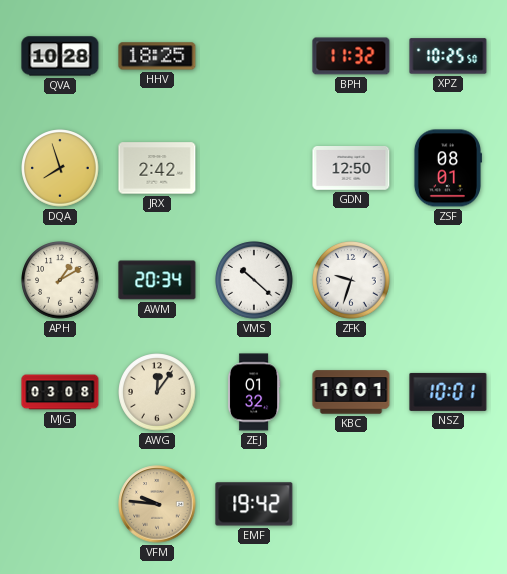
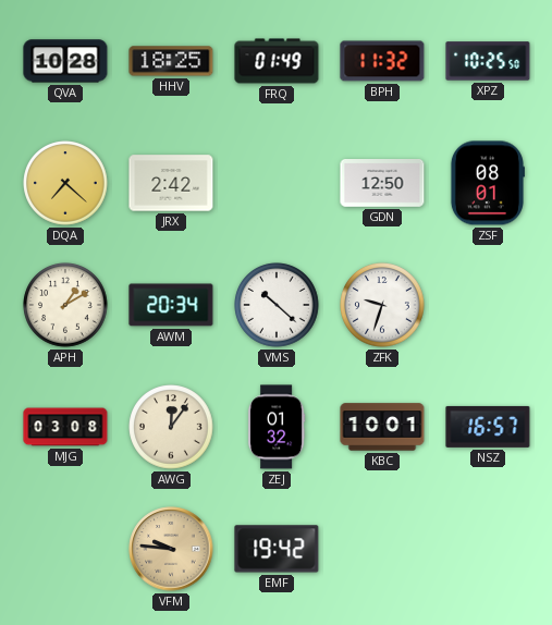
FRQ: none -> 01:49
DQA: 7:57 -> 7:22
NSZ: 10:01 -> 16:57
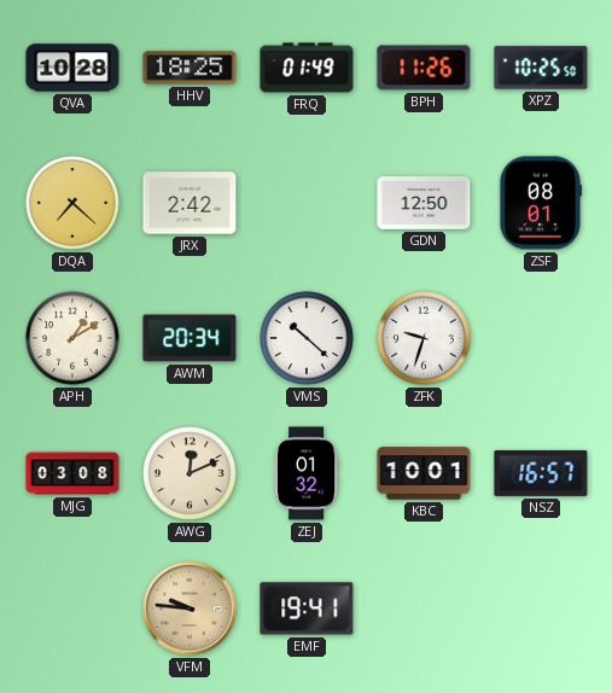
BPH: 11:32 -> 11:26
AWG: 12:06 -> 12:11
EMF: 19:42 -> 19:41
